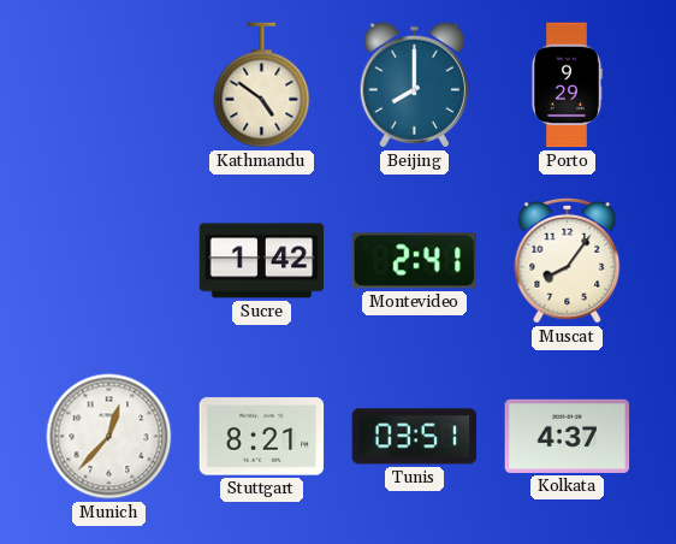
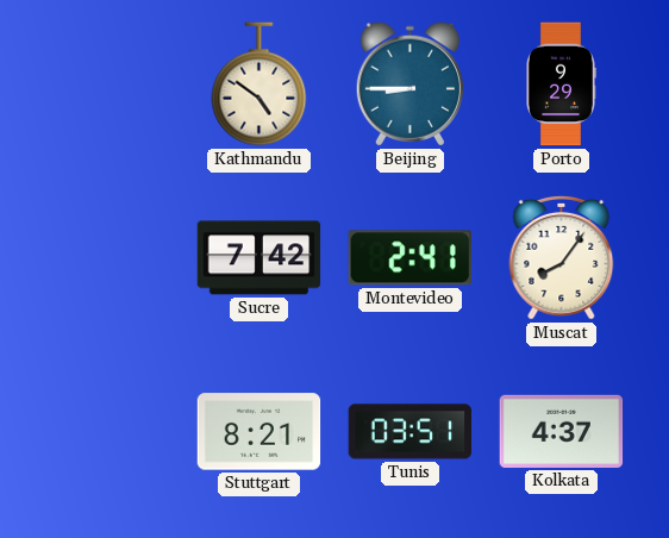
Beijing: 8:00 -> 8:45
Sucre: 1:42 -> 7:42
Munich: 12:37 -> none
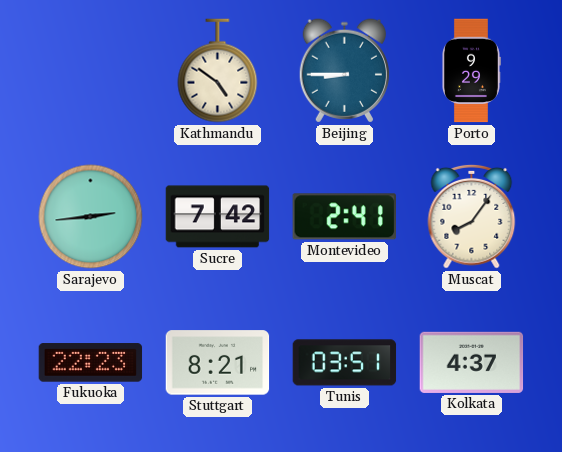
Sarajevo: none -> 2:44
Fukuoka: none -> 22:23
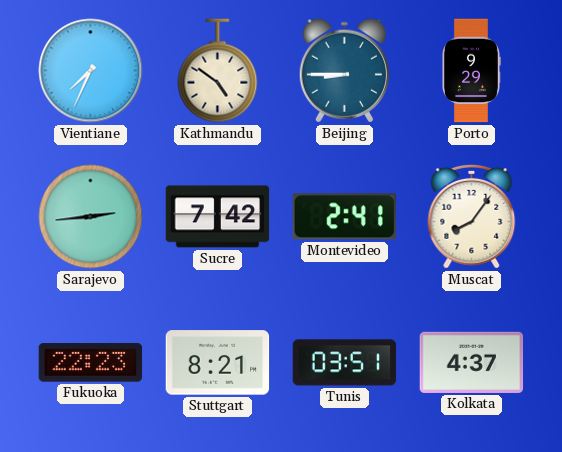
Vientiane: none -> 7:34
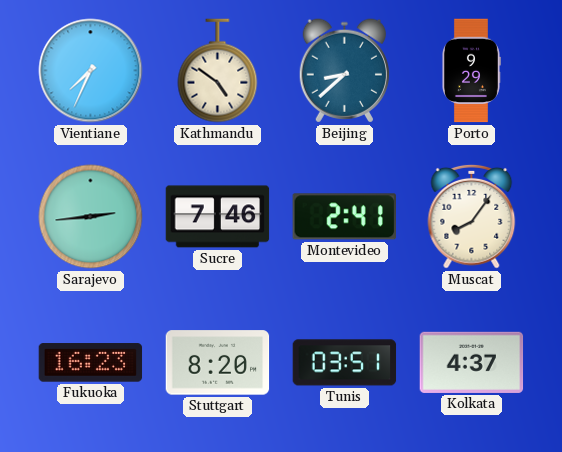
Beijing: 8:45 -> 8:38
Sucre: 7:42 -> 7:46
Fukuoka: 22:23 -> 16:23
Stuttgart: 8:21 -> 8:20
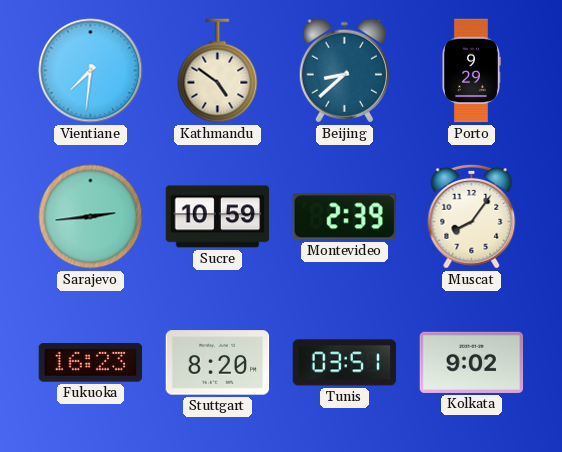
Vientiane: 7:34 -> 7:31
Sucre: 7:46 -> 10:59
Montevideo: 2:41 -> 2:39
Kolkata: 4:37 -> 9:02
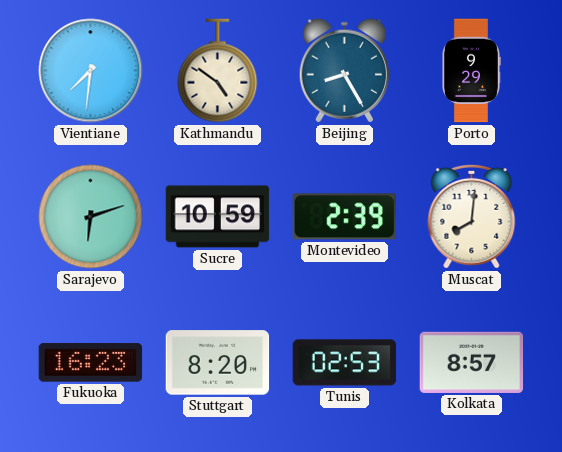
Beijing: 8:38 -> 8:25
Sarajevo: 2:44 -> 6:12
Muscat: 8:06 -> 8:01
Tunis: 03:51 -> 02:53
Kolkata: 9:02 -> 8:57
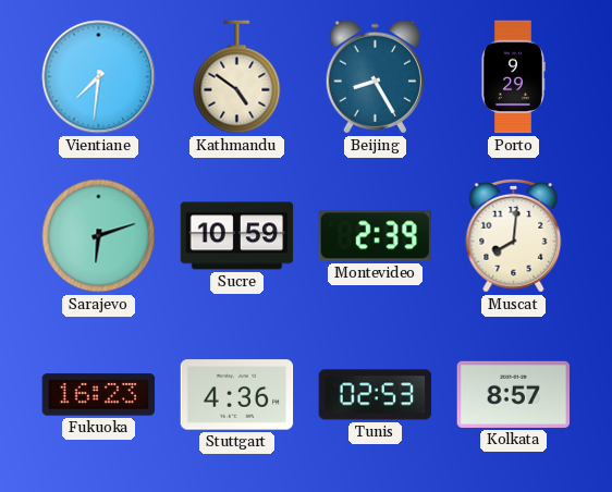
Stuttgart: 8:20 -> 4:36
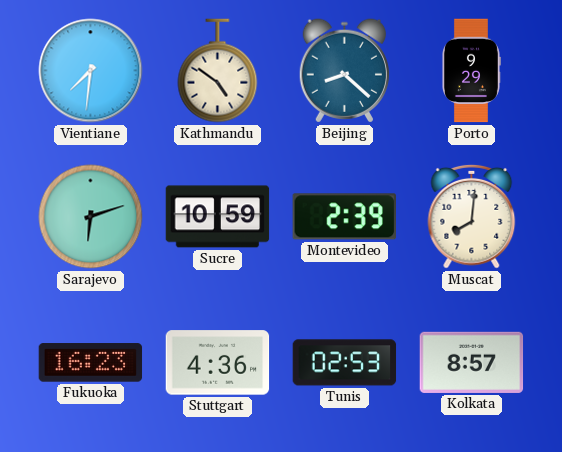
Beijing: 8:25 -> 8:22
